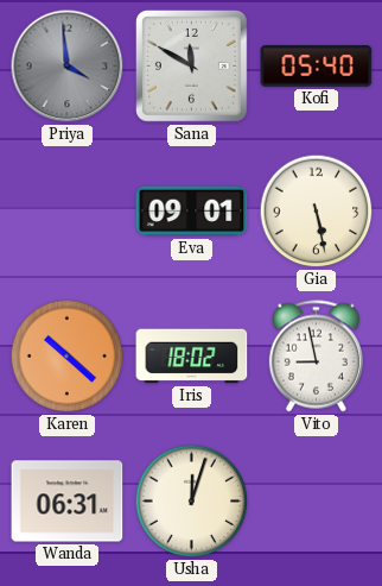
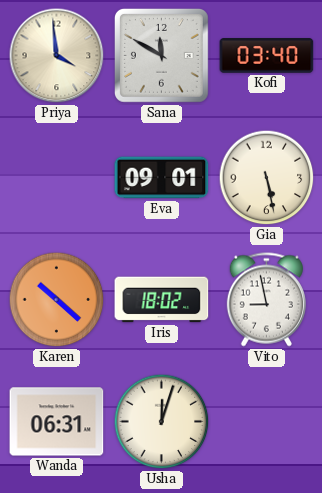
Priya dial: grey -> cream
Kofi: 05:40 -> 03:40
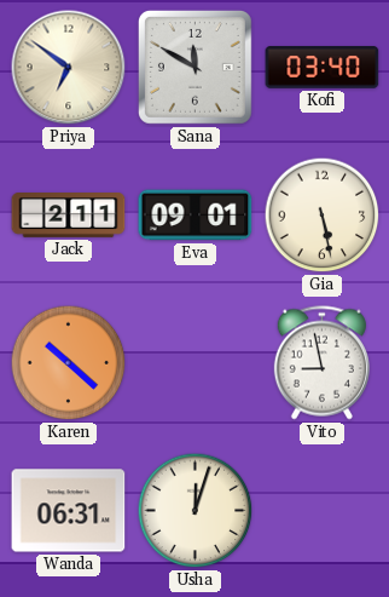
Priya: 3:59 -> 6:51
Jack: none -> 2:11
Iris: 18:02 -> none
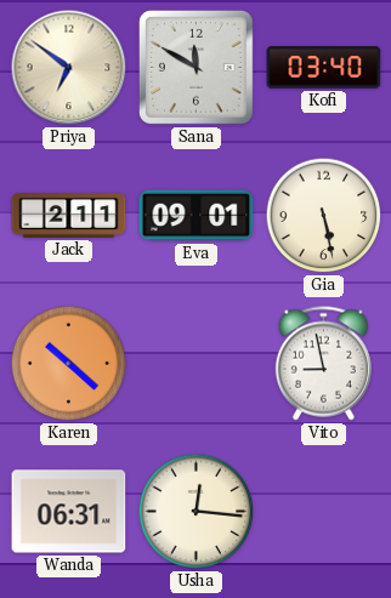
Usha: 12:03 -> 12:16
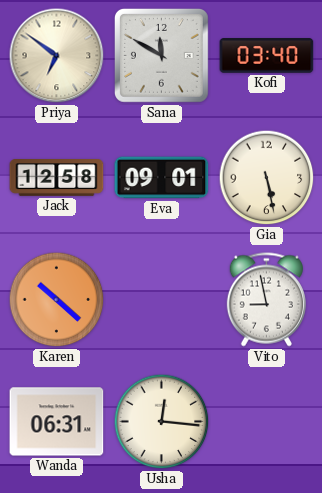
Jack: 2:11 -> 12:58
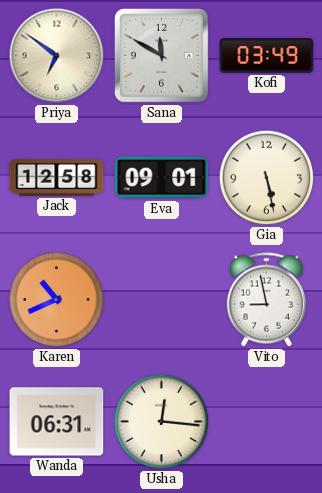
Kofi: 03:40 -> 03:49
Karen: 10:22 -> 10:41
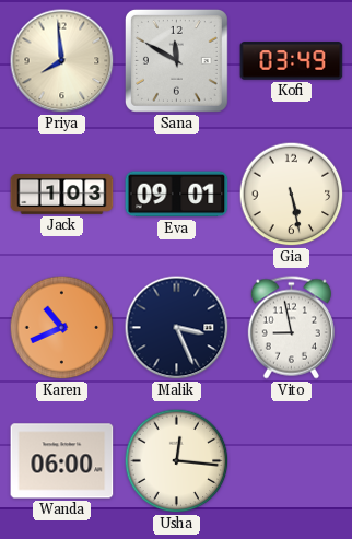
Priya: 6:51 -> 7:59
Jack: 12:58 -> 1:03
Malik: none -> 3:26
Wanda: 06:31 -> 06:00
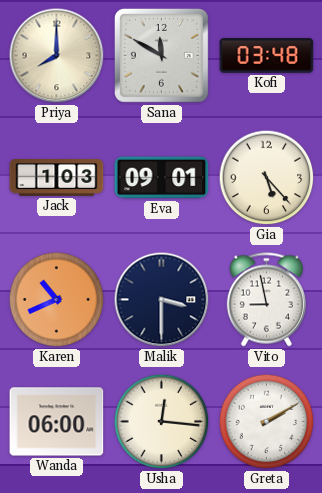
Priya: 7:59 -> 8:00
Kofi: 03:49 -> 03:48
Gia: 5:28 -> 5:23
Malik: 3:26 -> 3:30
Greta: none -> 2:10
